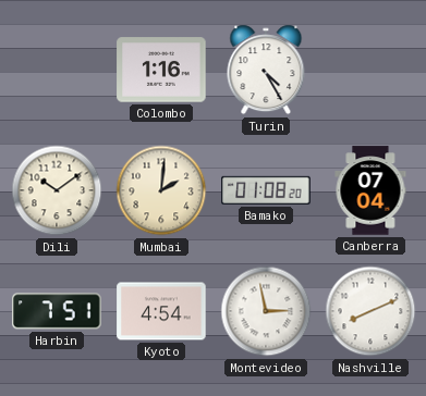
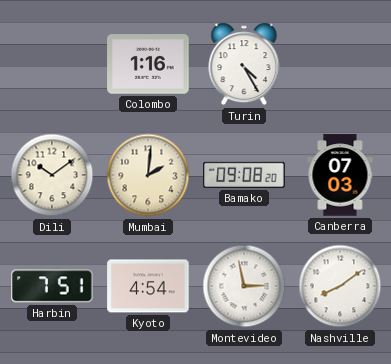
Bamako: 01:08 -> 09:08
Canberra: 07:04 -> 07:03
Nashville: 8:11 -> 8:09
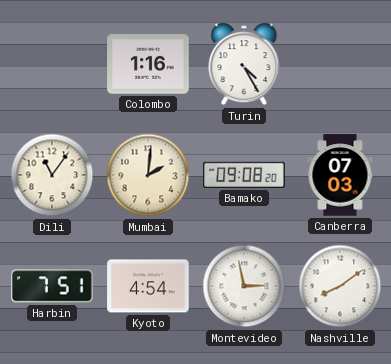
Dili: 10:09 -> 11:06
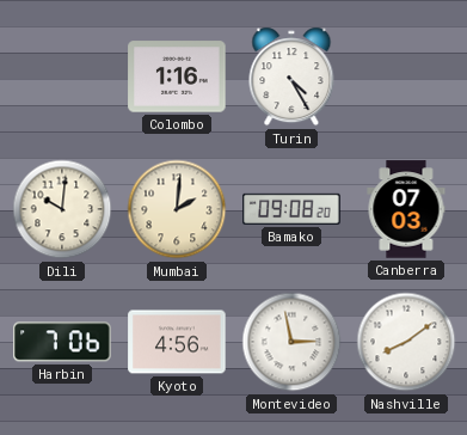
Dili: 11:06 -> 10:01
Harbin: 7:51 -> 7:06
Kyoto: 4:54 -> 4:56
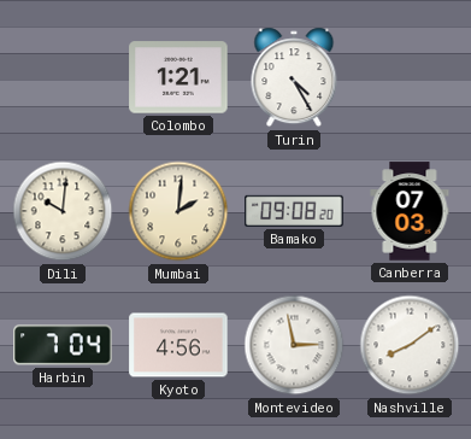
Colombo: 1:16 -> 1:21
Harbin: 7:06 -> 7:04
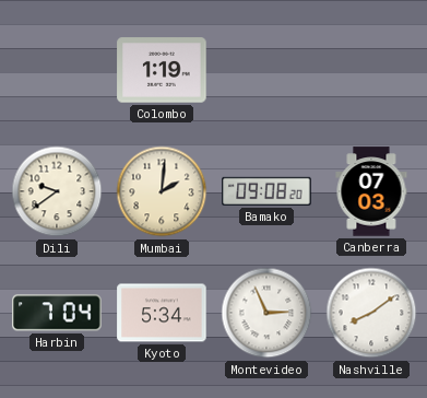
Colombo: 1:21 -> 1:19
Turin: 4:25 -> none
Dili: 10:01 -> 9:39
Kyoto: 4:56 -> 5:34
Montevideo: 2:58 -> 2:56
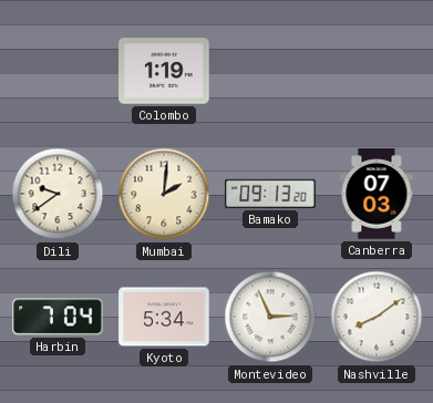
Bamako: 09:08 -> 09:13
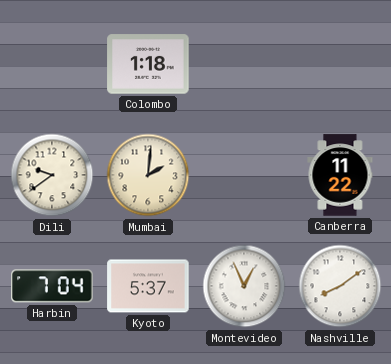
Colombo: 1:19 -> 1:18
Bamako: 09:13 -> none
Canberra: 07:03 -> 11:22
Kyoto: 5:34 -> 5:37
Montevideo: 2:56 -> 12:56
